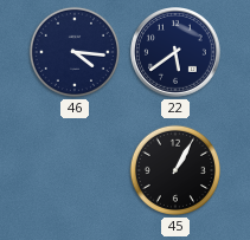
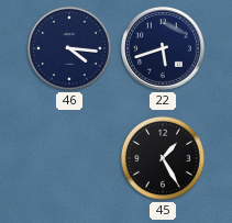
22: 5:39 -> 5:42
45: 1:05 -> 1:25
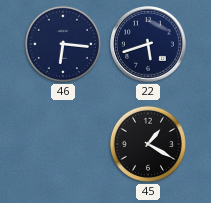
46: 4:16 -> 6:16
45: 1:25 -> 1:20
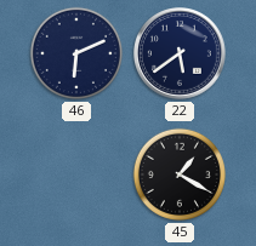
46: 6:16 -> 6:11
22: 5:42 -> 5:39
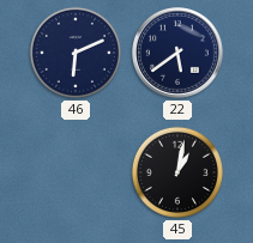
45: 1:20 -> 1:02
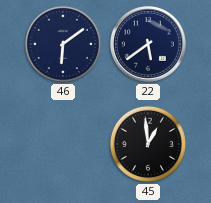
46: 6:11 -> 6:09
45: 1:02 -> 12:59
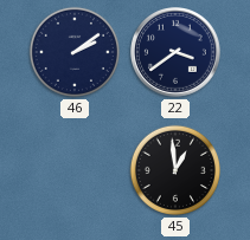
46: 6:09 -> 2:09
22: 5:39 -> 3:39
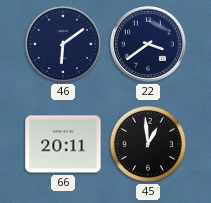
46: 2:09 -> 6:09
66: none -> 20:11
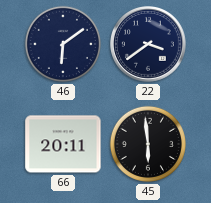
45: 12:59 -> 5:59
